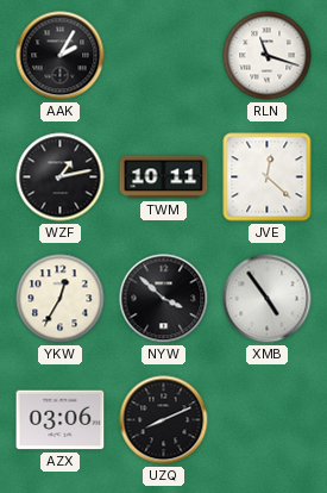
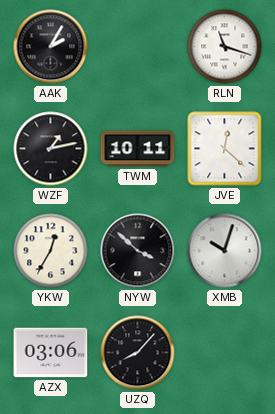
XMB: 4:54 -> 10:03
UZQ: 8:11 -> 8:07
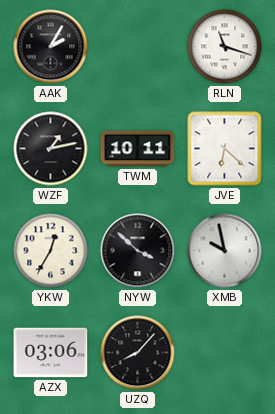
JVE: 12:22 -> 6:22
XMB: 10:03 -> 9:58
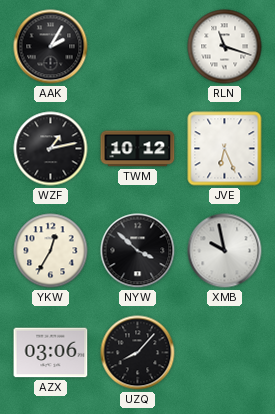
TWM: 10:11 -> 10:12
JVE: 6:22 -> 6:26
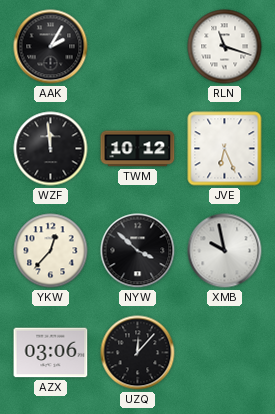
WZF: 1:13 -> 11:59
YKW: 12:35 -> 12:37
UZQ: 8:07 -> 12:07
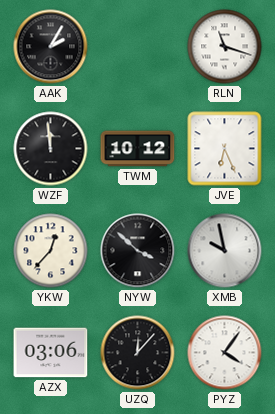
PYZ: none -> 4:06
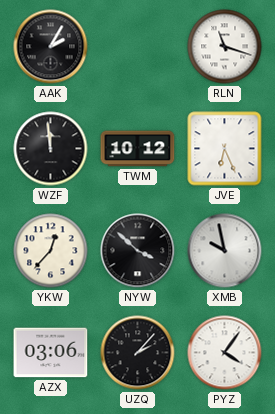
UZQ: 12:07 -> 2:07
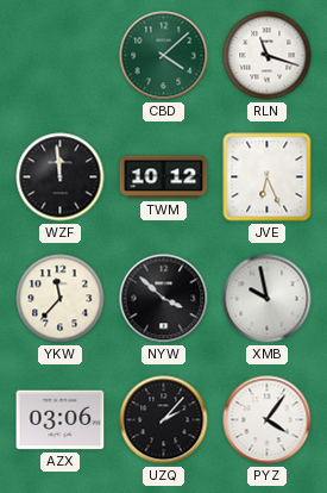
AAK: 2:05 -> none
CBD: none -> 4:08
YKW: 12:37 -> 11:37
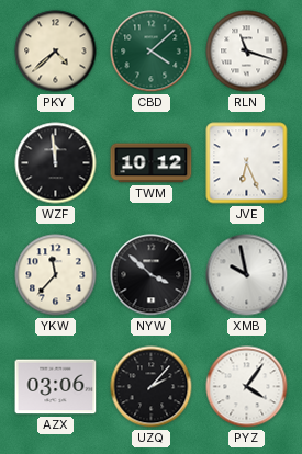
PKY: none -> 4:38
